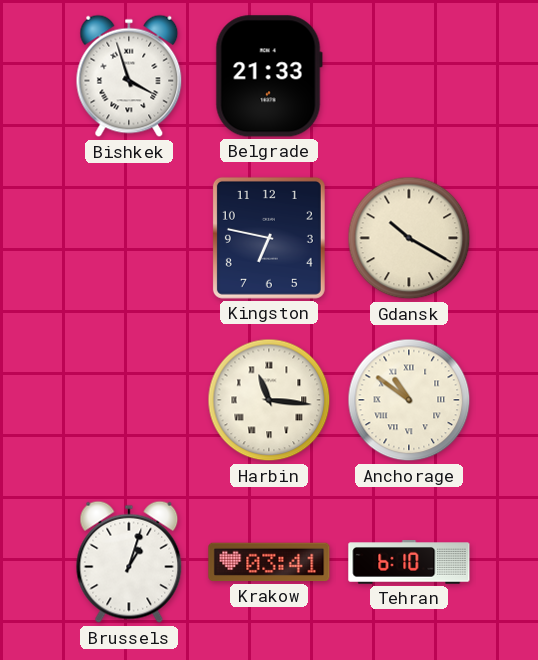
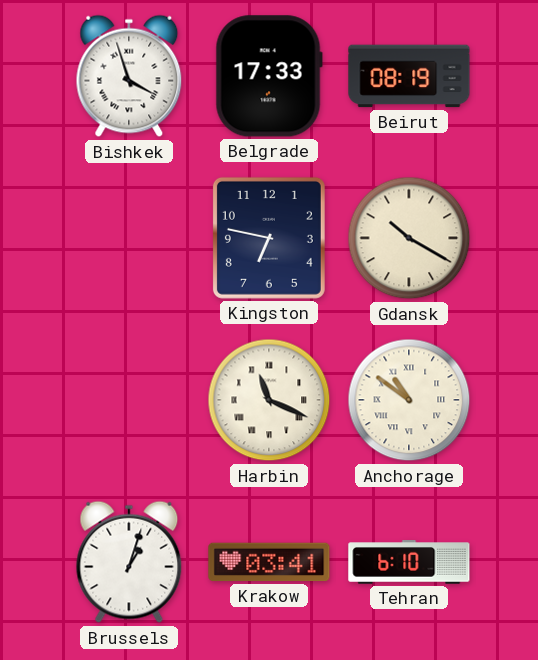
Belgrade: 21:33 -> 17:33
Beirut: none -> 08:19
Harbin: 11:16 -> 11:19
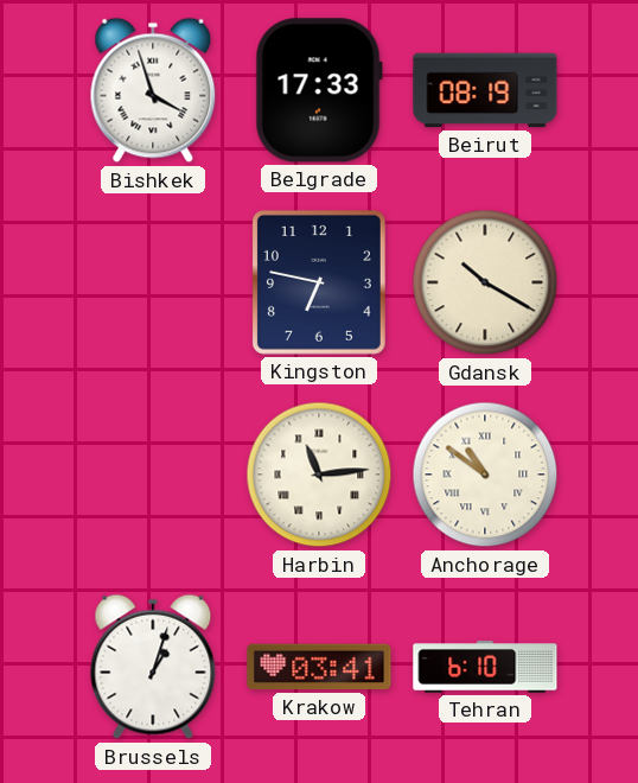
Harbin: 11:19 -> 11:14
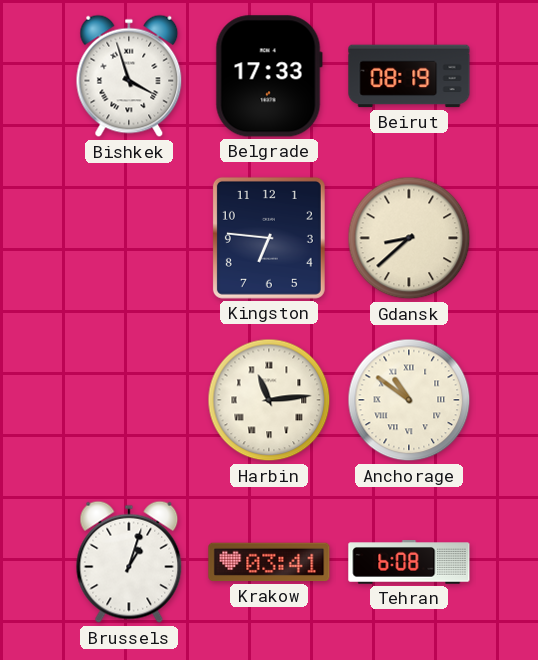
Kingston: 6:47 -> 6:46
Gdansk: 10:20 -> 8:38
Tehran: 6:10 -> 6:08
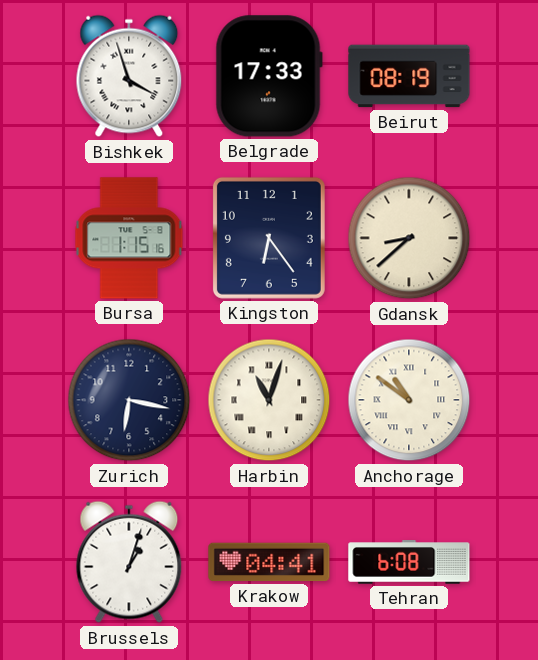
Bursa: none -> 1:15
Kingston: 6:46 -> 6:24
Zurich: none -> 6:17
Harbin: 11:14 -> 11:03
Krakow: 03:41 -> 04:41
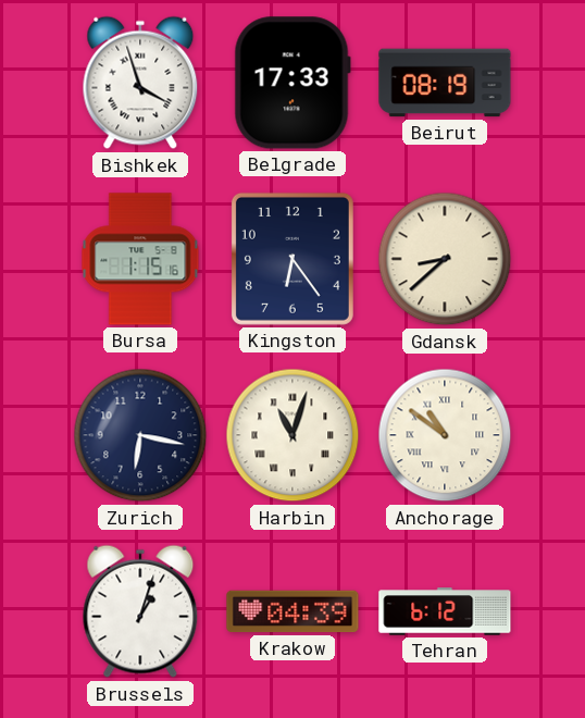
Krakow: 04:41 -> 04:39
Tehran: 6:08 -> 6:12
